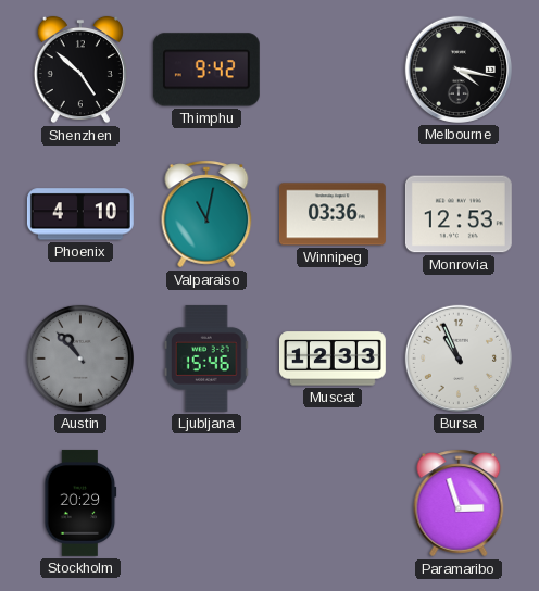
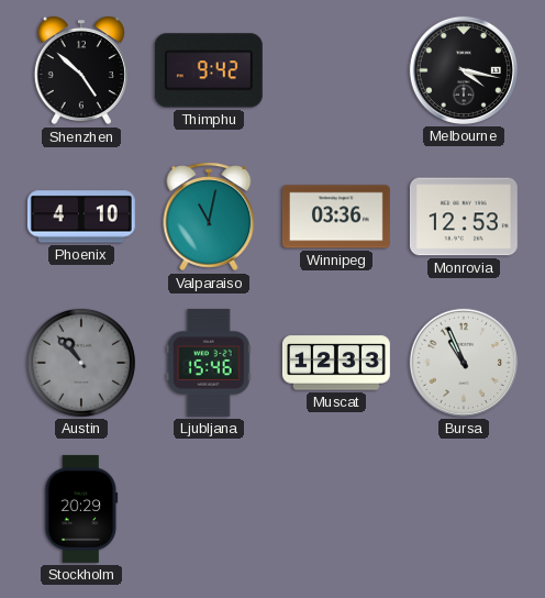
Paramaribo: 2:57 -> none
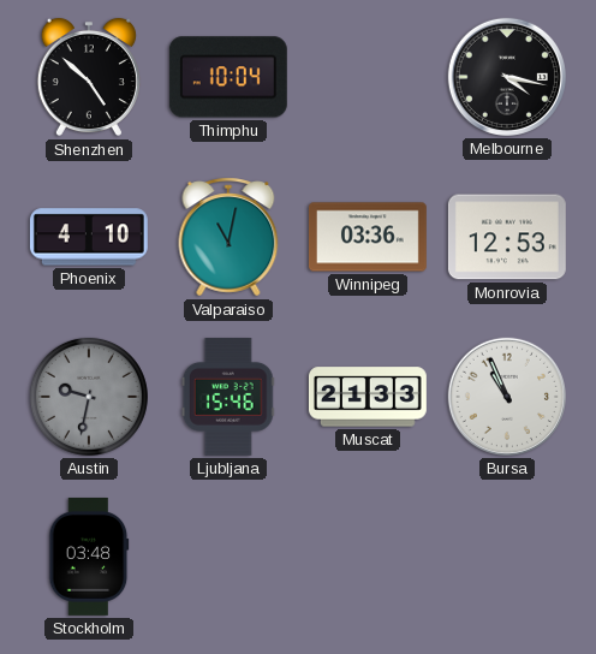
Thimphu: 9:42 -> 10:04
Austin: 10:53 -> 9:32
Muscat: 12:33 -> 21:33
Stockholm: 20:29 -> 03:48
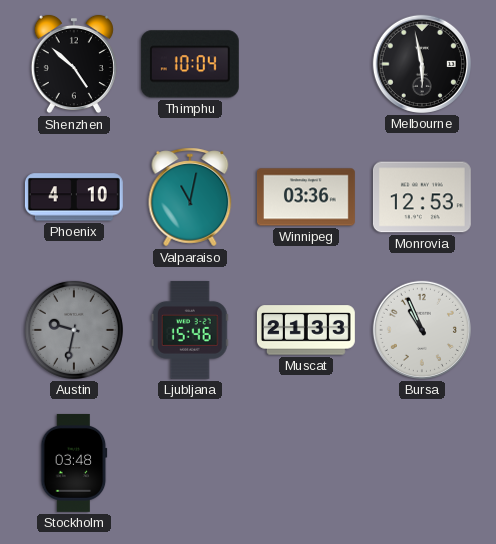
Melbourne: 4:17 -> 5:58
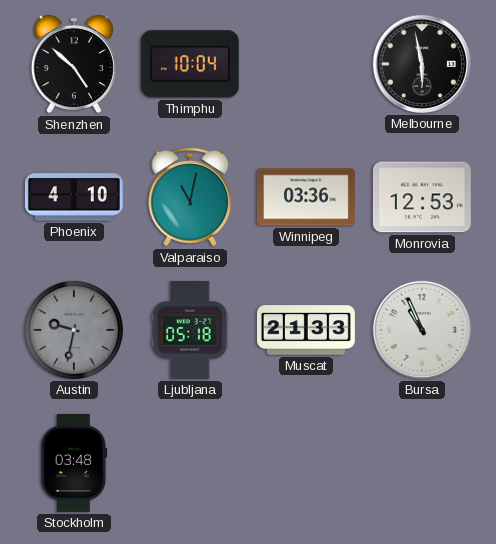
Ljubljana: 15:46 -> 05:18
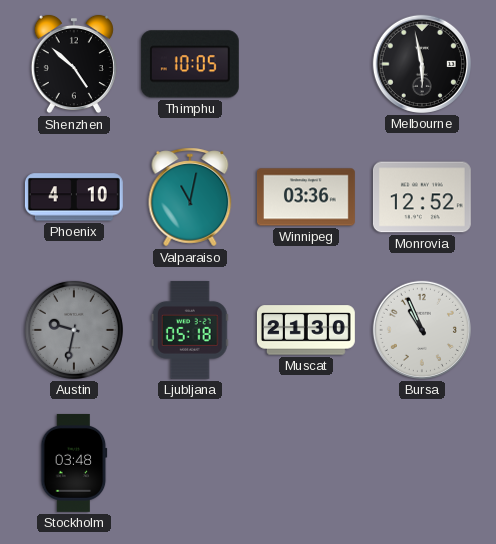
Thimphu: 10:04 -> 10:05
Monrovia: 12:53 -> 12:52
Muscat: 21:33 -> 21:30
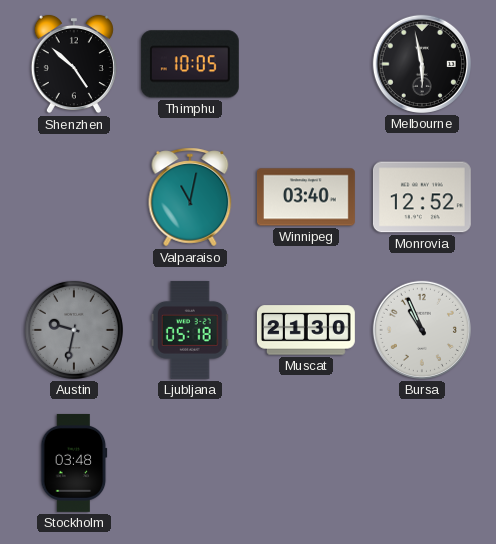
Phoenix: 4:10 -> none
Winnipeg: 03:36 -> 03:40
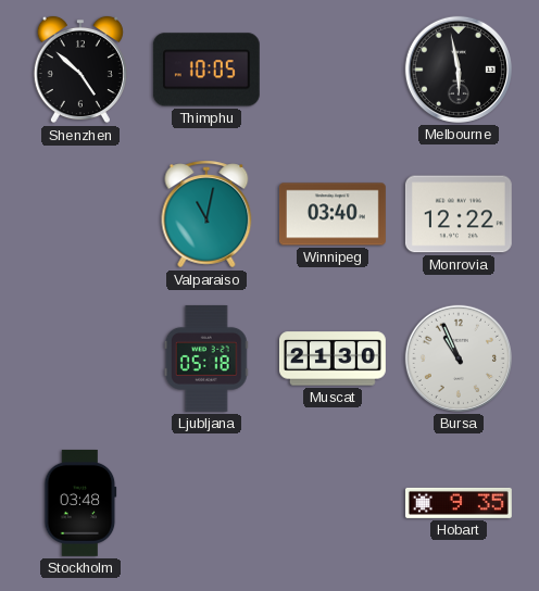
Monrovia: 12:52 -> 12:22
Austin: 9:32 -> none
Hobart: none -> 9:35
